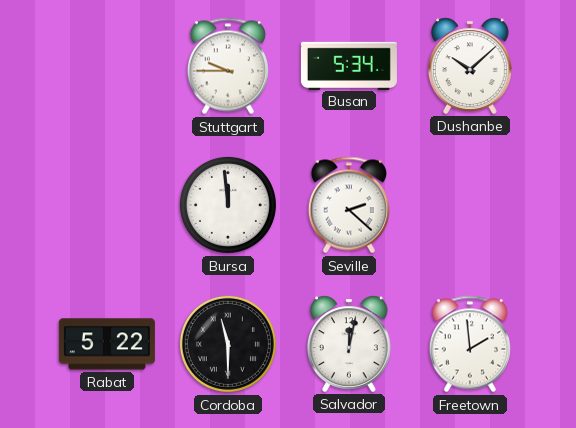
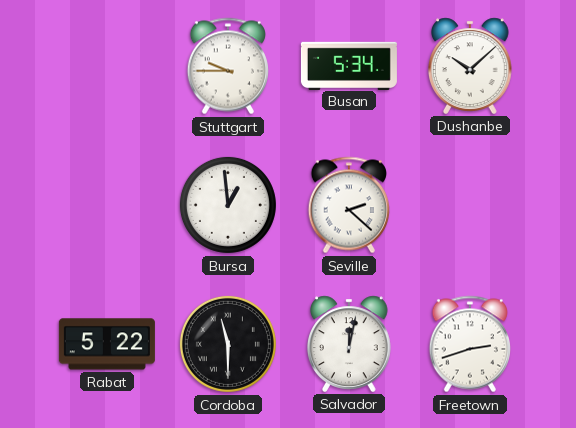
Bursa: 11:59 -> 12:59
Freetown: 1:59 -> 2:42
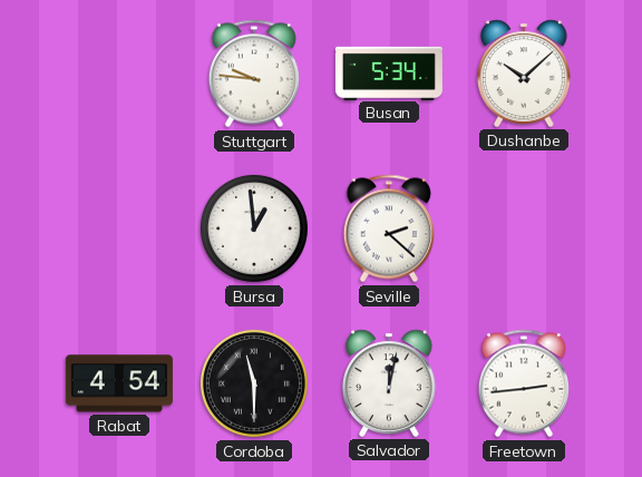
Stuttgart: 9:45 -> 9:46
Rabat: 5:22 -> 4:54
Freetown: 2:42 -> 2:44
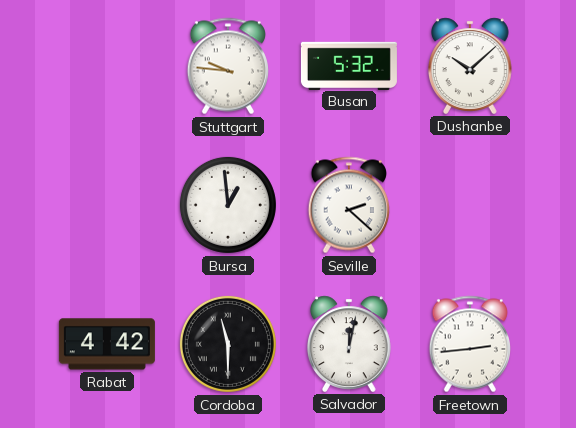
Busan: 5:34 -> 5:32
Rabat: 4:54 -> 4:42
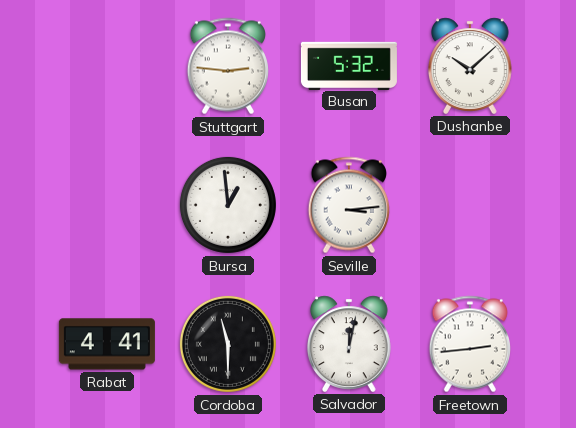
Stuttgart: 9:46 -> 2:46
Seville: 2:22 -> 3:14
Rabat: 4:42 -> 4:41
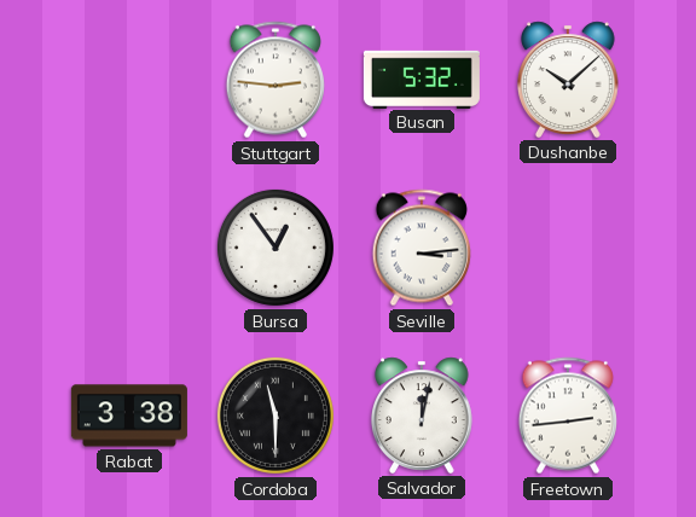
Bursa: 12:59 -> 12:54
Rabat: 4:41 -> 3:38
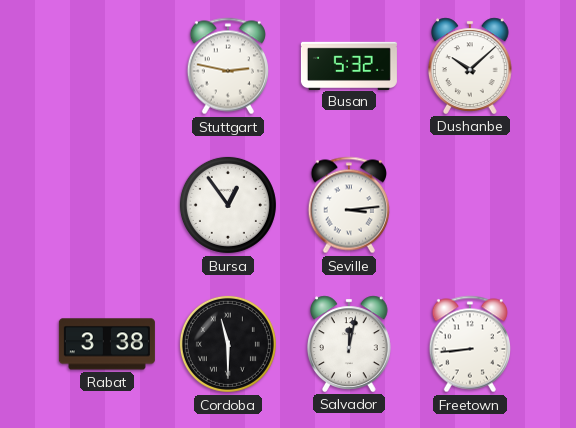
Stuttgart: 2:46 -> 2:47
Freetown: 2:44 -> 8:44
